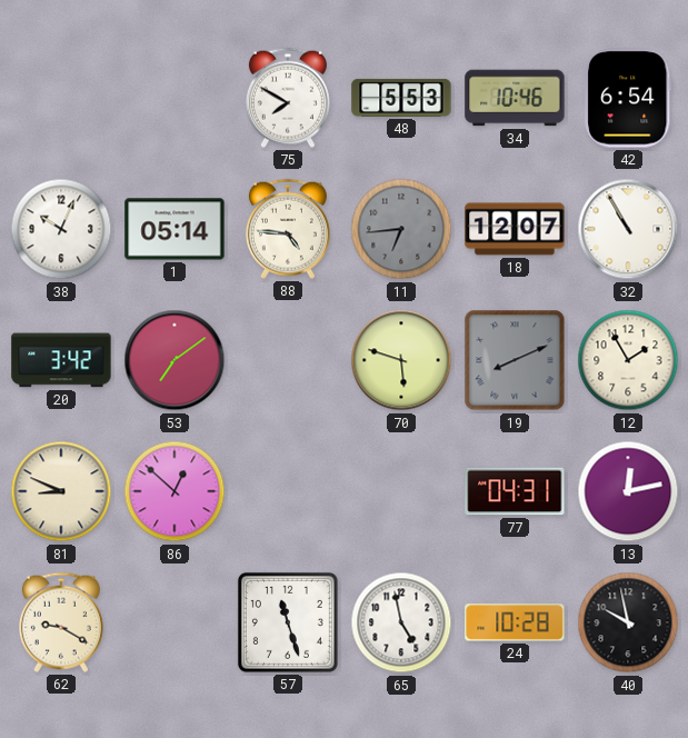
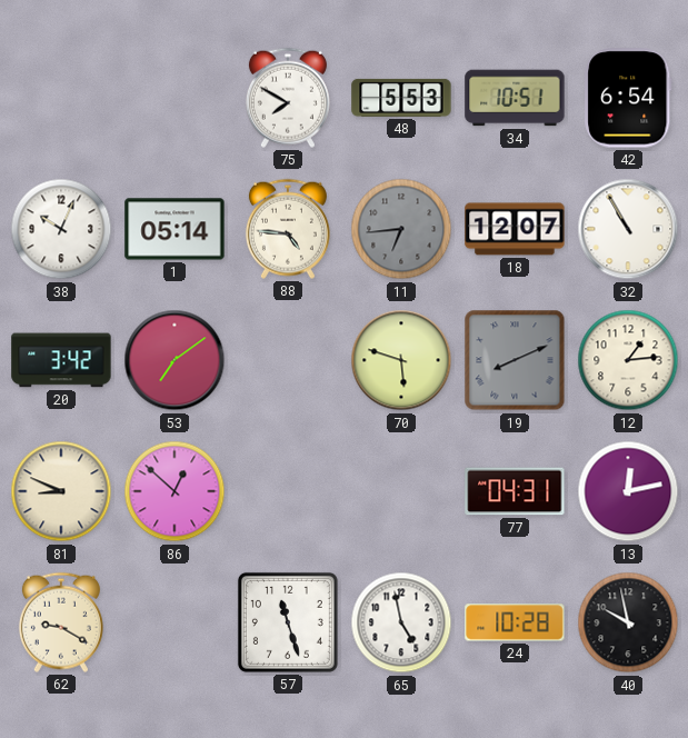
34: 10:46 -> 10:51
12: 1:55 -> 1:14
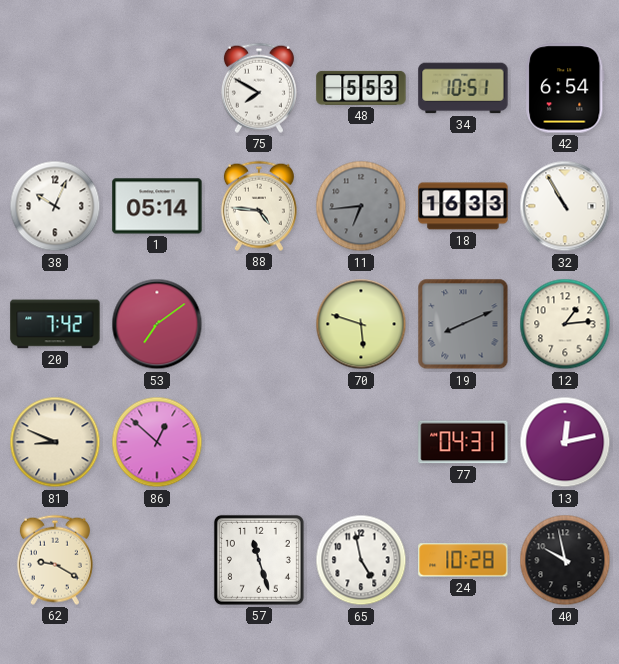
18: 12:07 -> 16:33
20: 3:42 -> 7:42
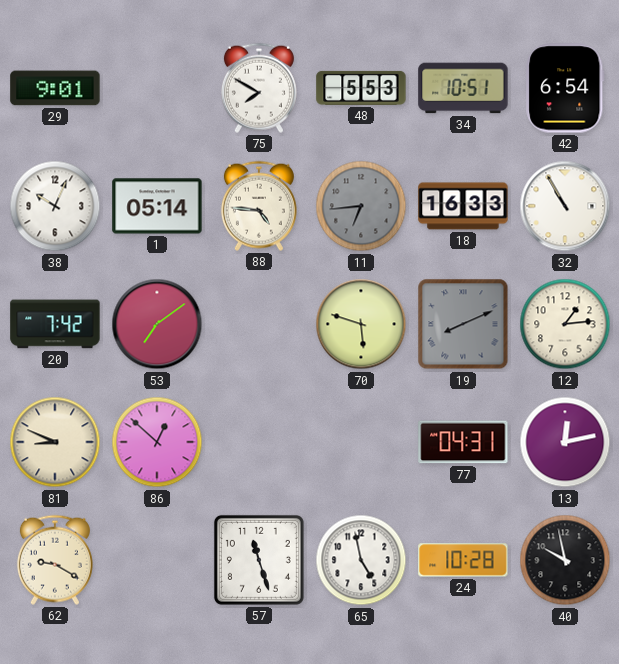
29: none -> 9:01
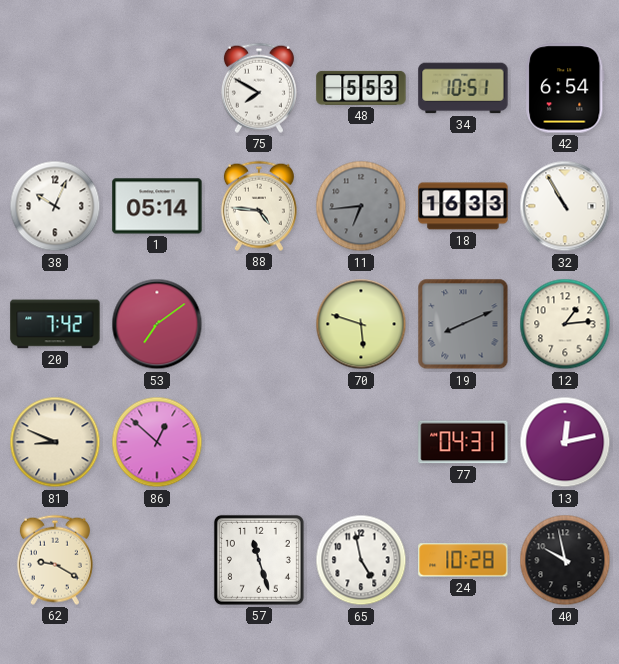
29: 9:01 -> none
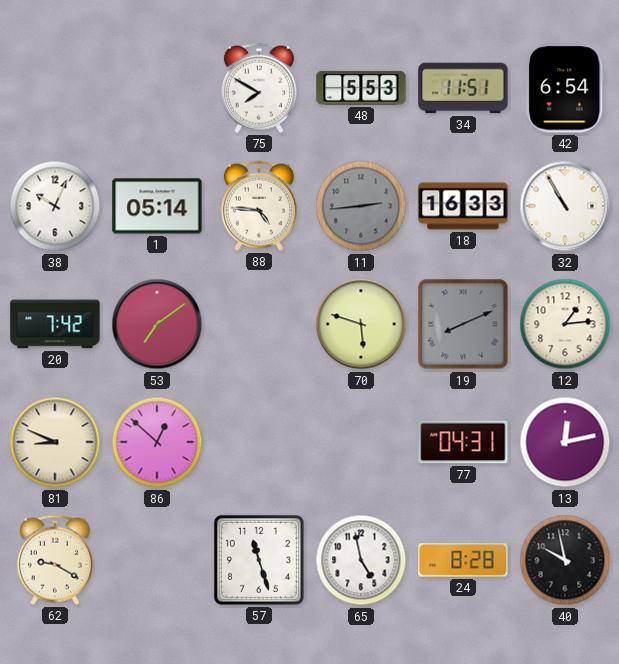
34: 10:51 -> 11:51
11: 6:44 -> 2:44
24: 10:28 -> 8:28
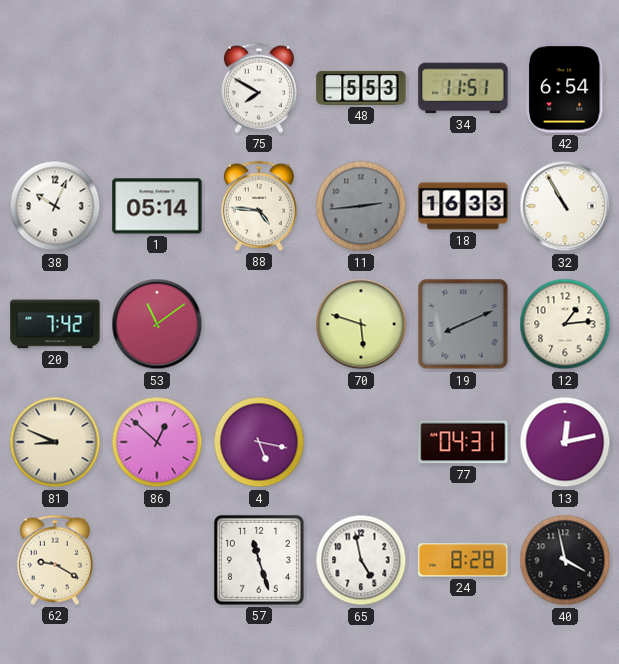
53: 7:09 -> 11:09
4: none -> 5:17
40: 9:58 -> 3:58
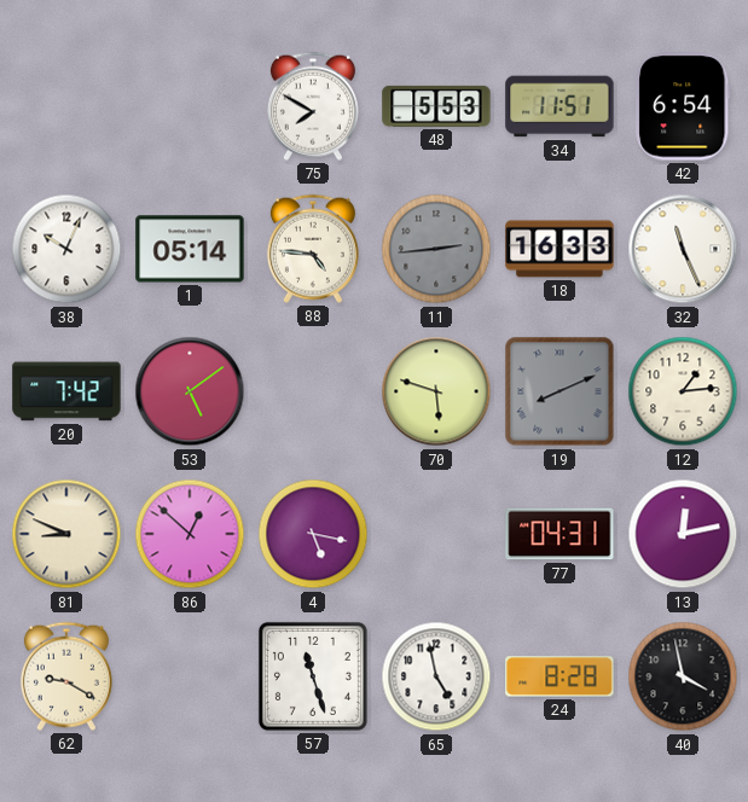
32: 10:55 -> 11:26
53: 11:09 -> 5:09
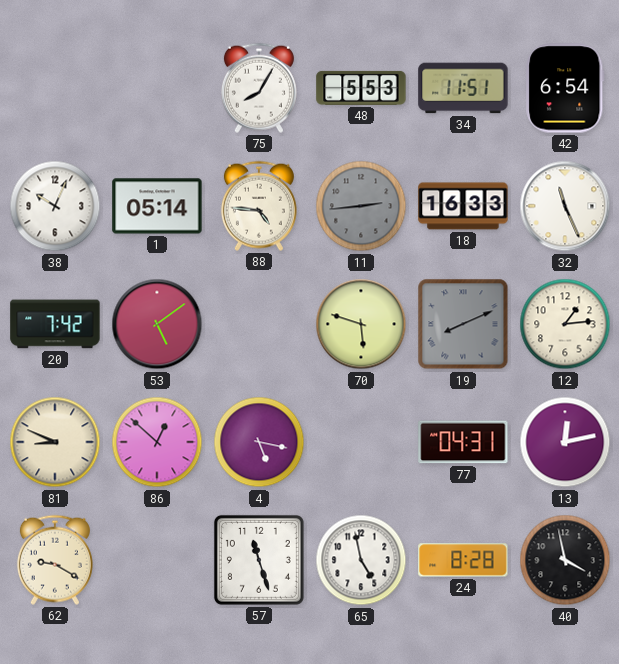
75: 7:50 -> 8:05
